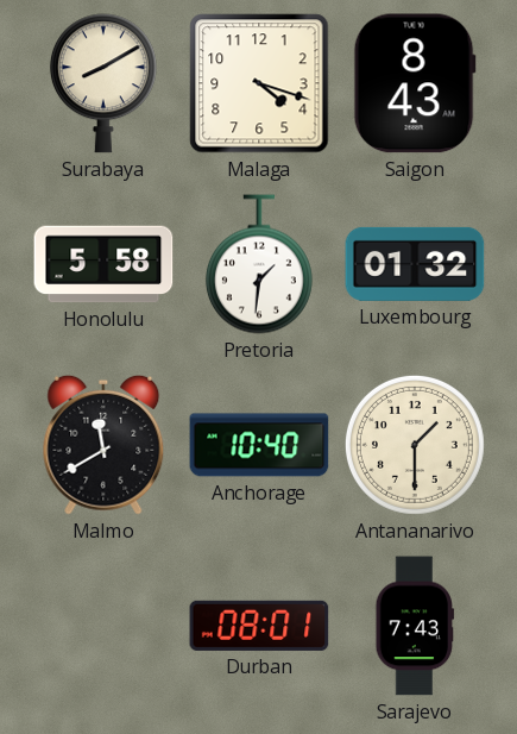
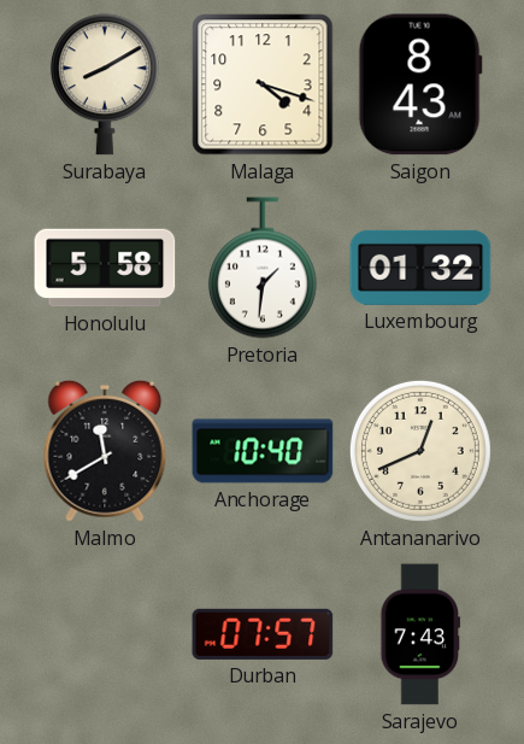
Antananarivo: 1:30 -> 12:41
Durban: 08:01 -> 07:57
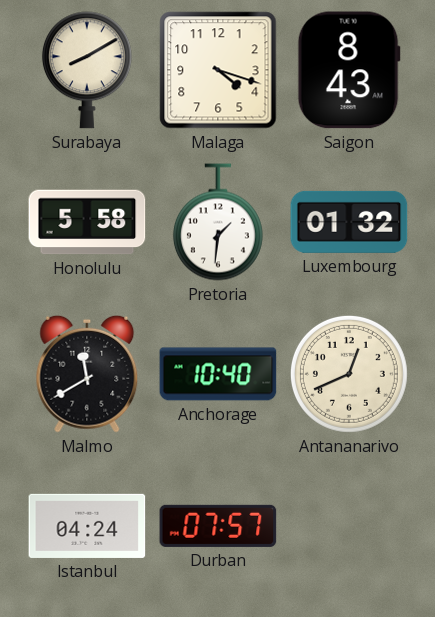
Istanbul: none -> 04:24
Sarajevo: 7:43 -> none
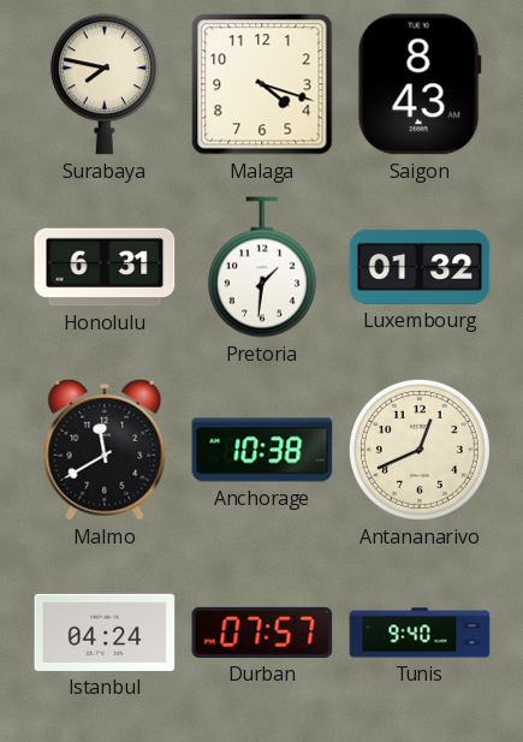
Surabaya: 8:10 -> 7:47
Honolulu: 5:58 -> 6:31
Anchorage: 10:40 -> 10:38
Tunis: none -> 9:40
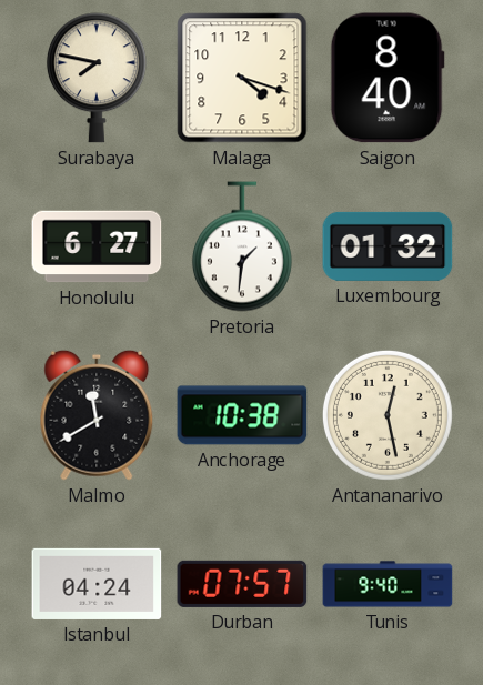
Saigon: 8:43 -> 8:40
Honolulu: 6:31 -> 6:27
Antananarivo: 12:41 -> 12:28
